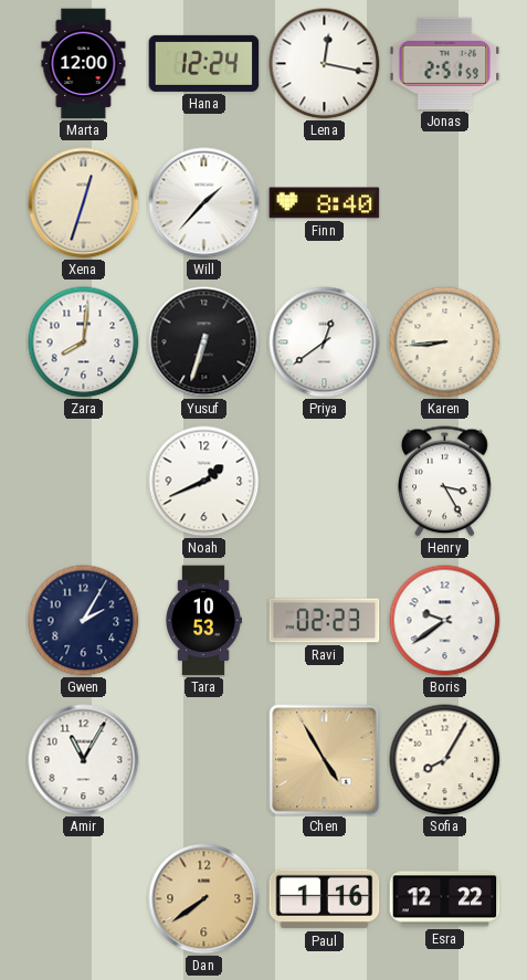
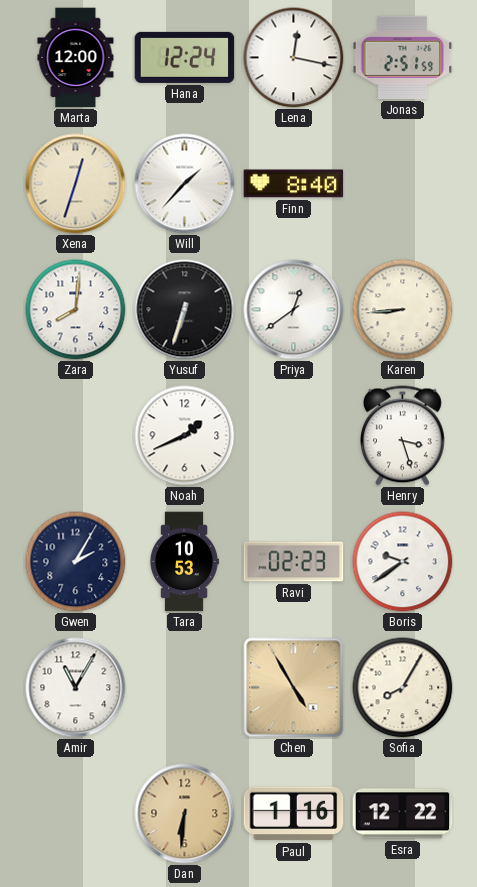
Henry: 3:25 -> 3:27
Dan: 7:39 -> 6:31
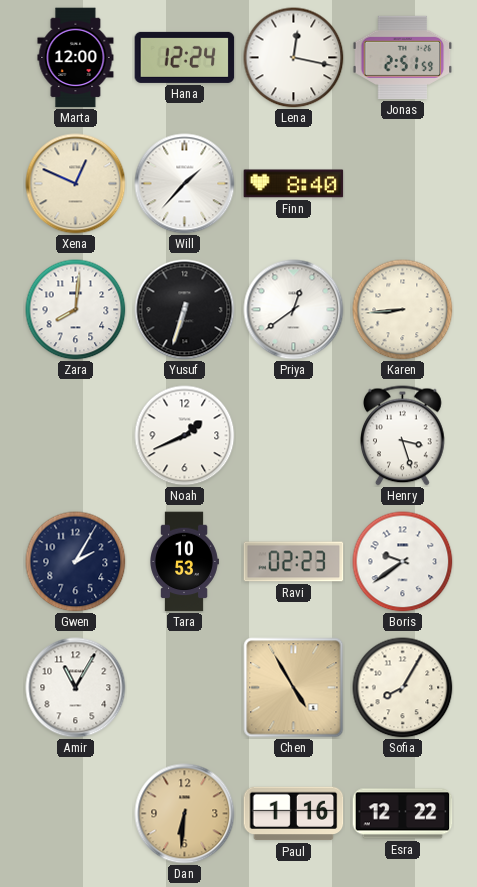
Xena: 12:33 -> 12:49
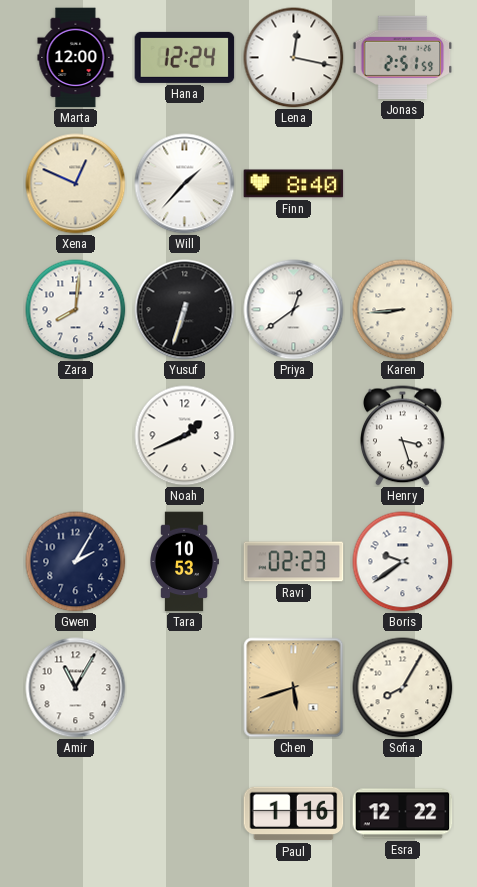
Chen: 4:55 -> 5:42
Dan: 6:31 -> none
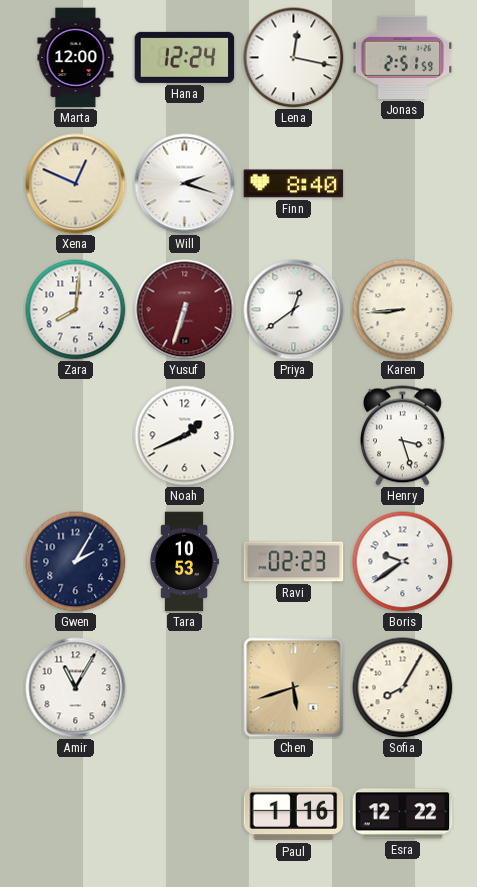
Will: 1:37 -> 2:18
Yusuf dial: black -> burgundy
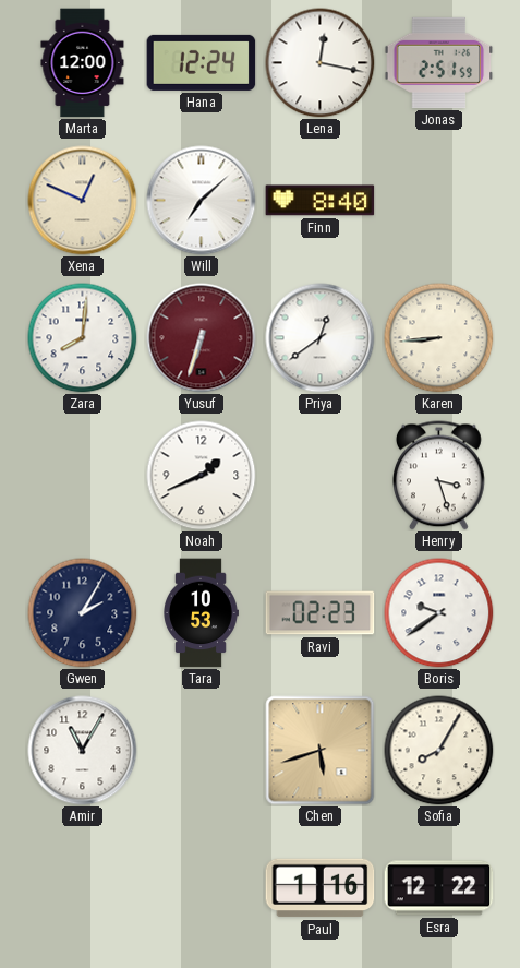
Will: 2:18 -> 7:08
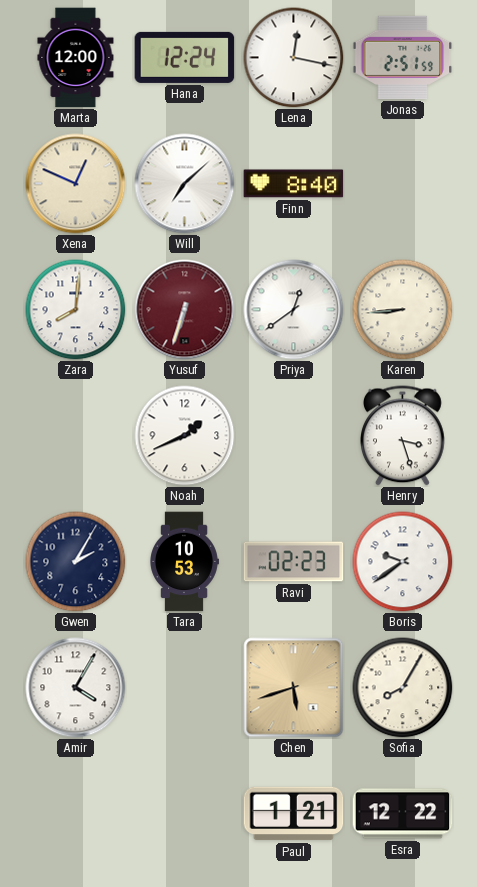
Amir: 11:05 -> 4:05
Paul: 1:16 -> 1:21
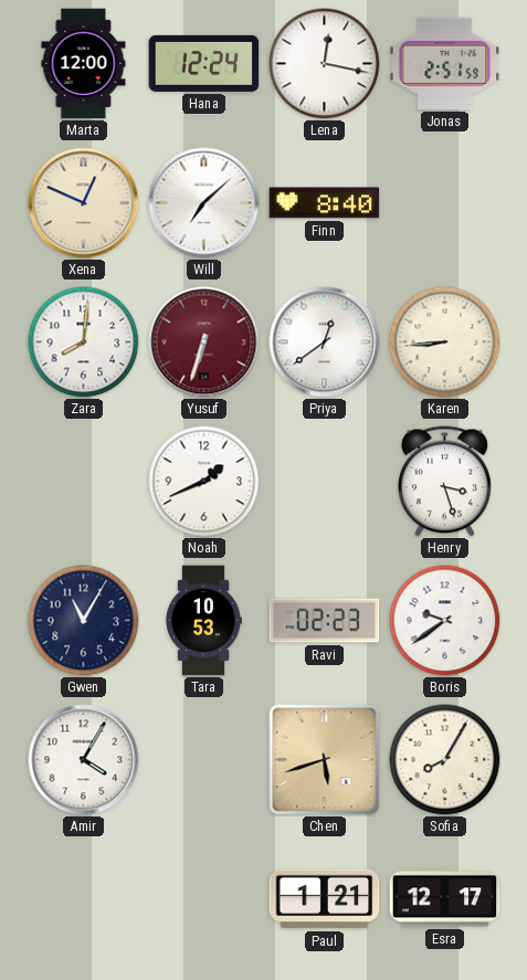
Gwen: 2:05 -> 11:05
Esra: 12:22 -> 12:17
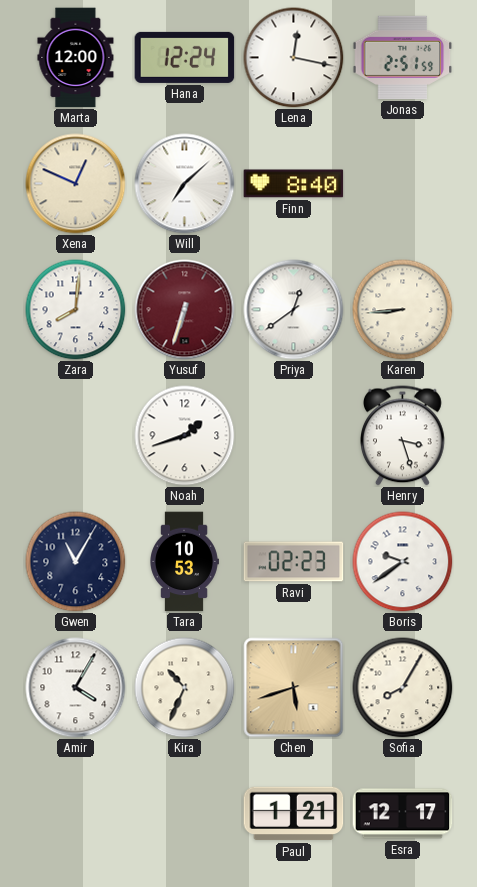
Noah: 1:41 -> 1:42
Kira: none -> 10:34
